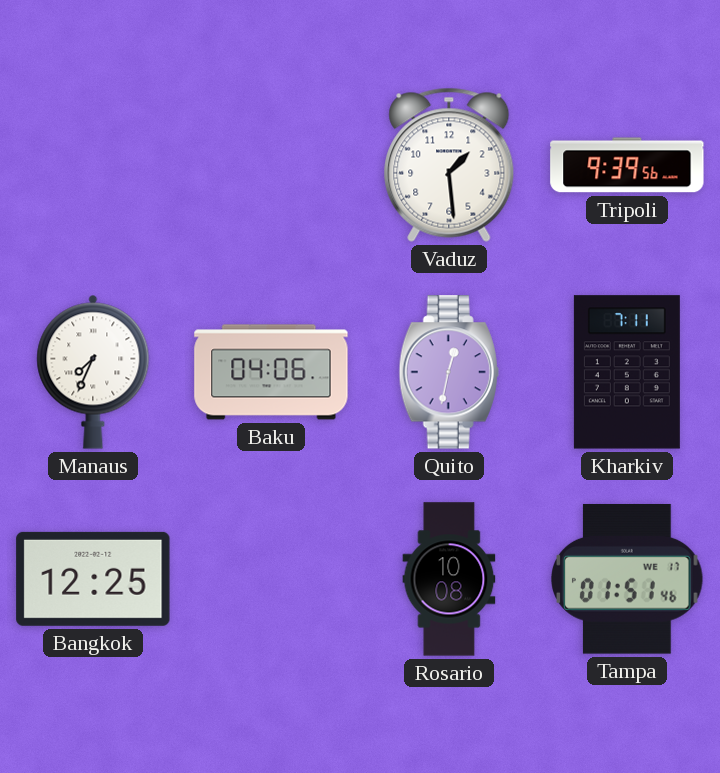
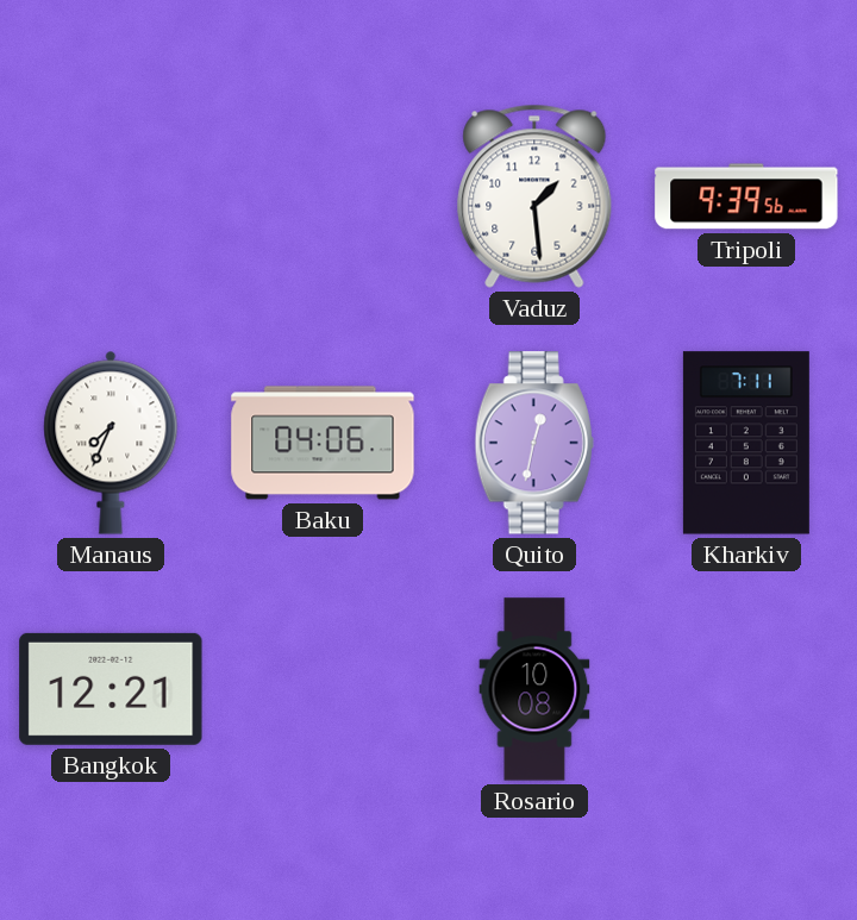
Bangkok: 12:25 -> 12:21
Tampa: 01:51 -> none
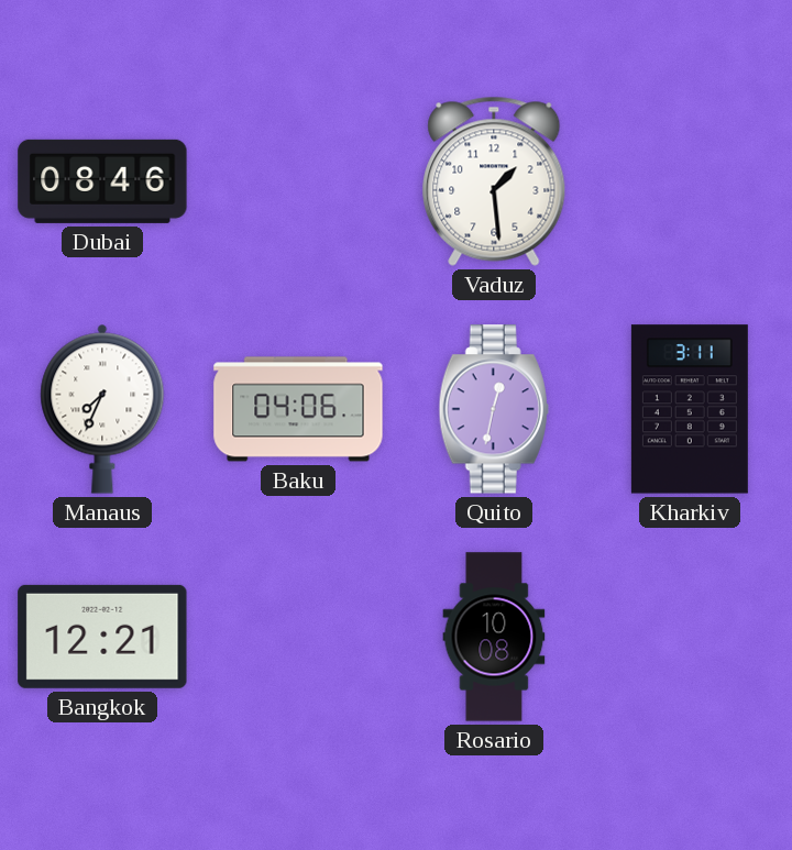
Dubai: none -> 08:46
Tripoli: 9:39 -> none
Kharkiv: 7:11 -> 3:11
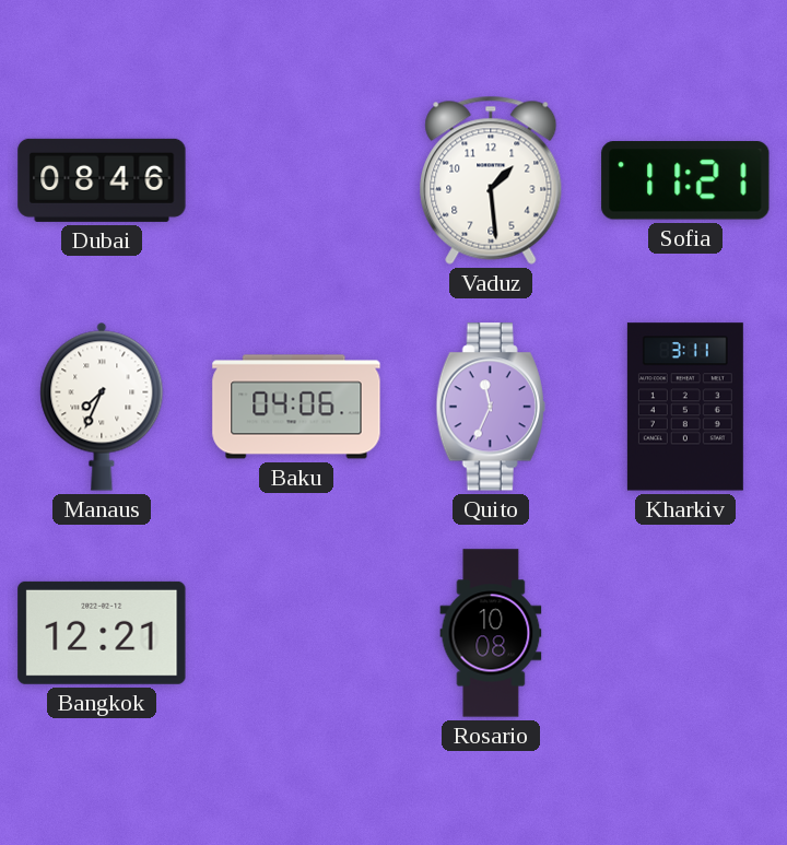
Sofia: none -> 11:21
Quito: 12:32 -> 11:34
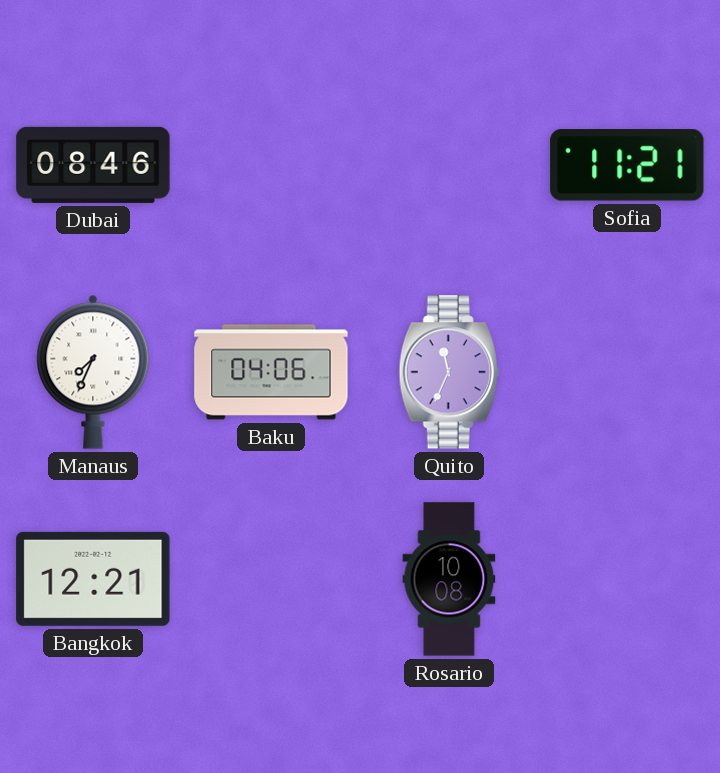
Vaduz: 1:29 -> none
Kharkiv: 3:11 -> none
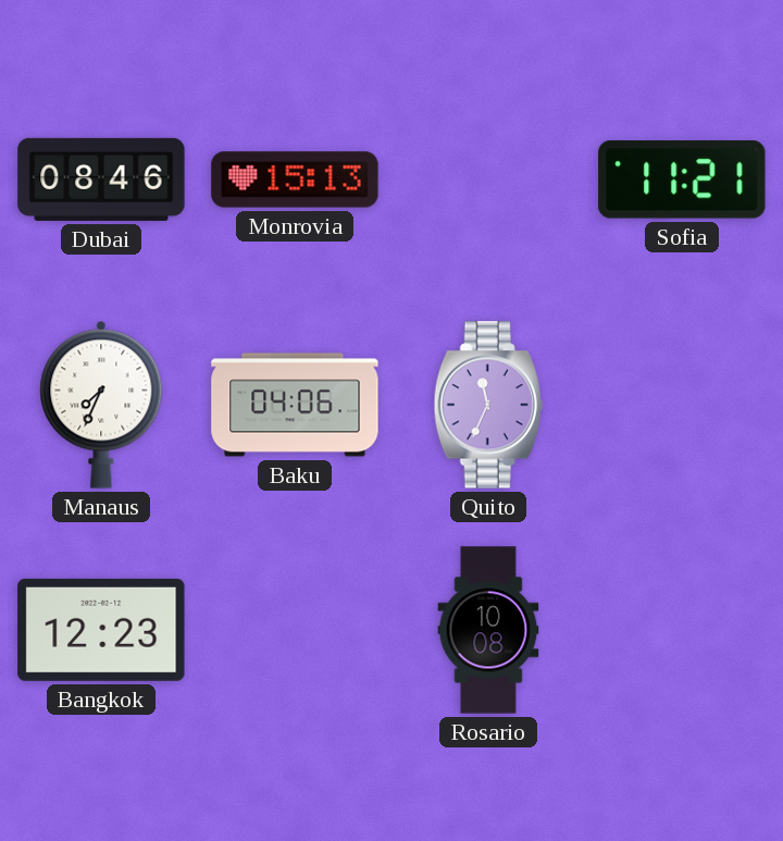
Monrovia: none -> 15:13
Bangkok: 12:21 -> 12:23
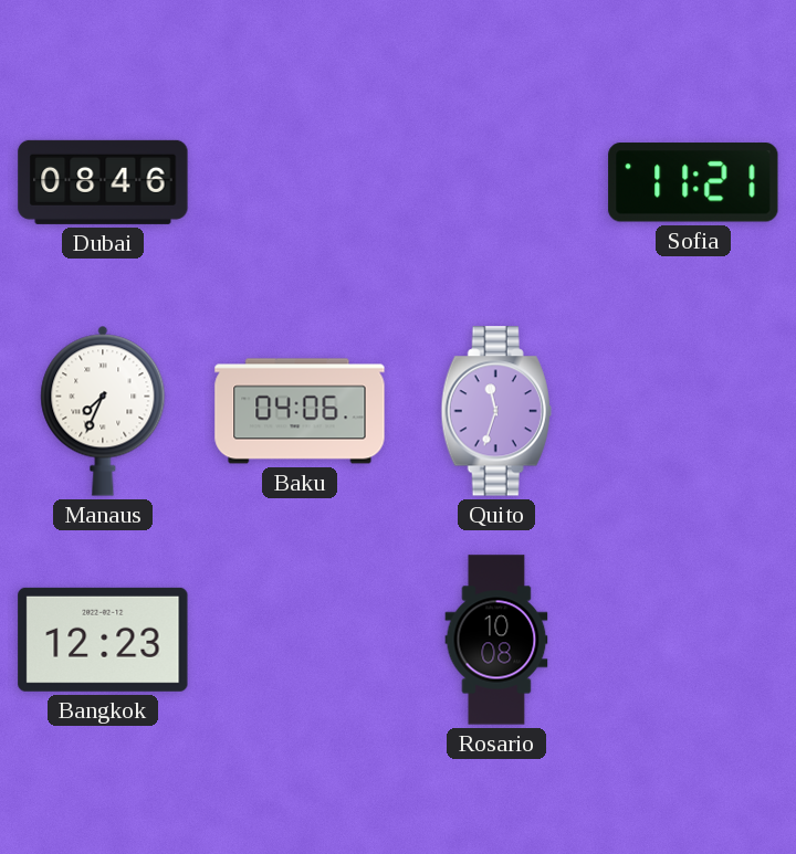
Monrovia: 15:13 -> none
Quito: 11:34 -> 11:33
